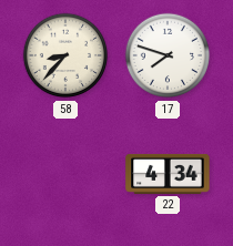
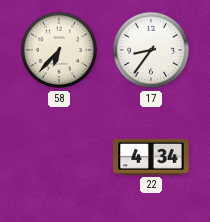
58: 8:37 -> 6:37
17: 7:48 -> 8:36
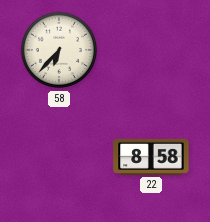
17: 8:36 -> none
22: 4:34 -> 8:58
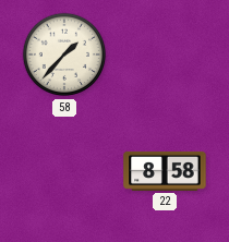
58: 6:37 -> 1:37
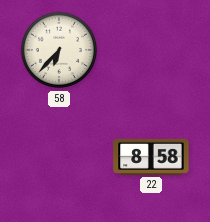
58: 1:37 -> 6:37
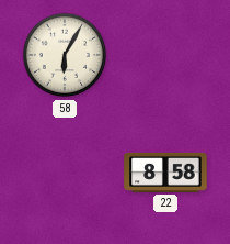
58: 6:37 -> 6:05
